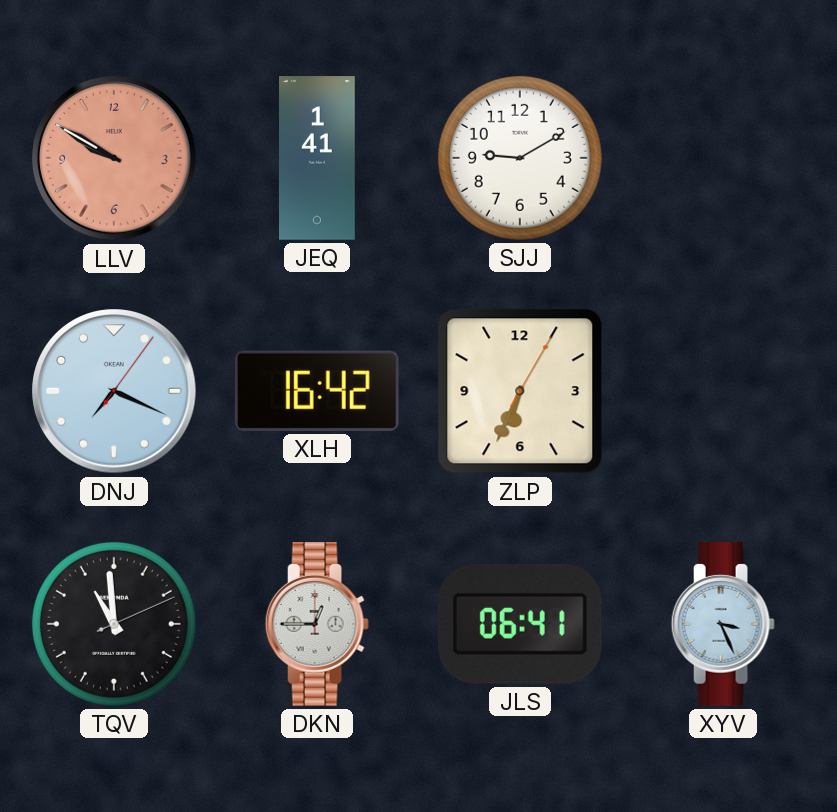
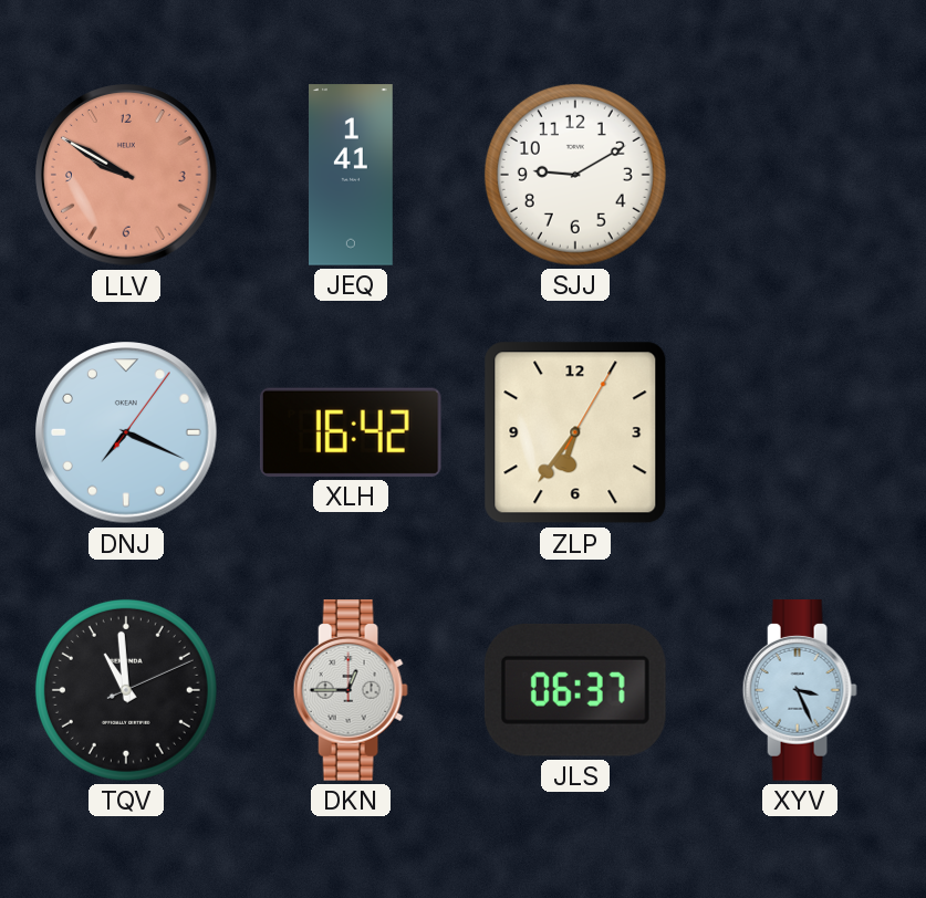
ZLP: 6:34 -> 6:36
JLS: 06:41 -> 06:37
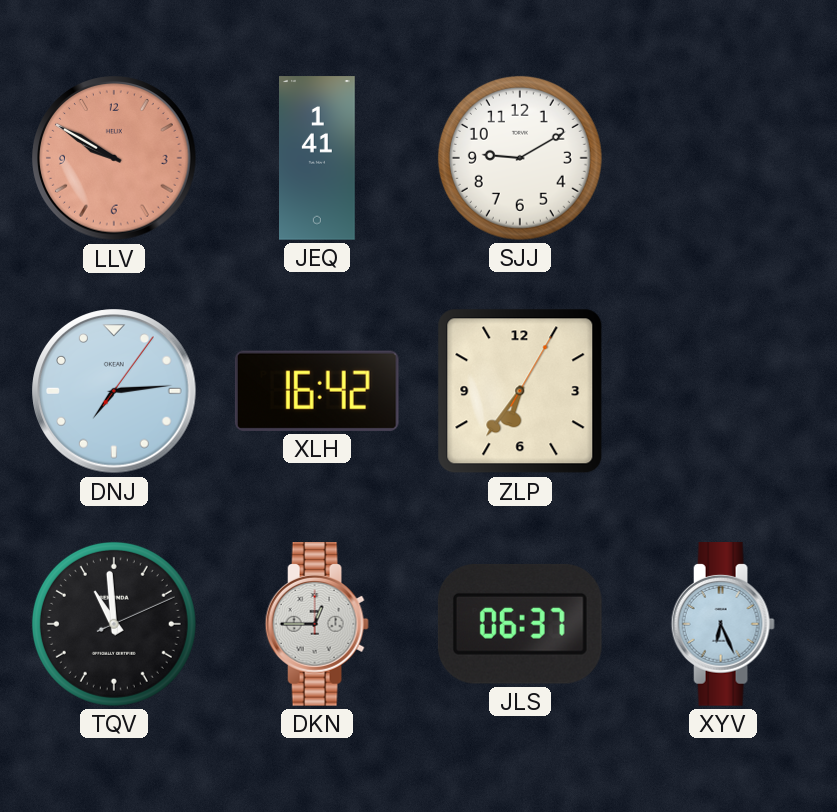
DNJ: 7:19 -> 7:14
XYV: 3:26 -> 6:26
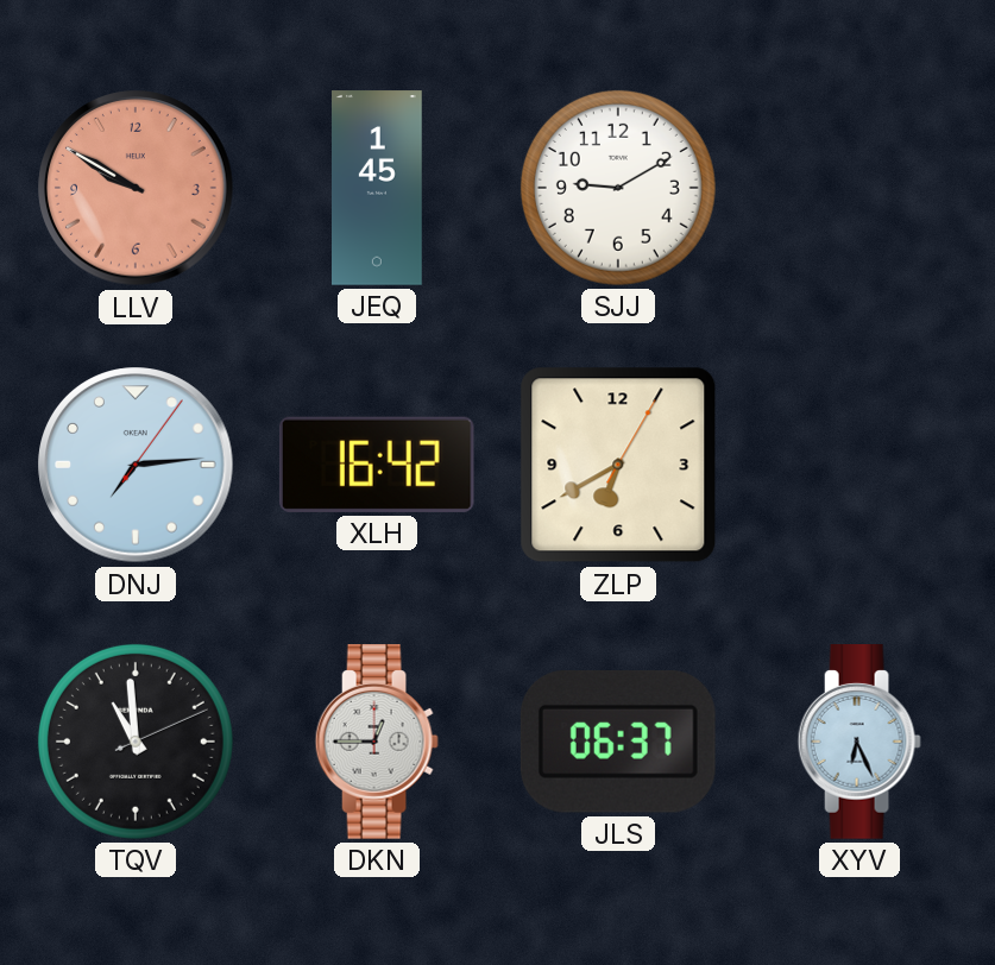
JEQ: 1:41 -> 1:45
ZLP: 6:36 -> 6:40
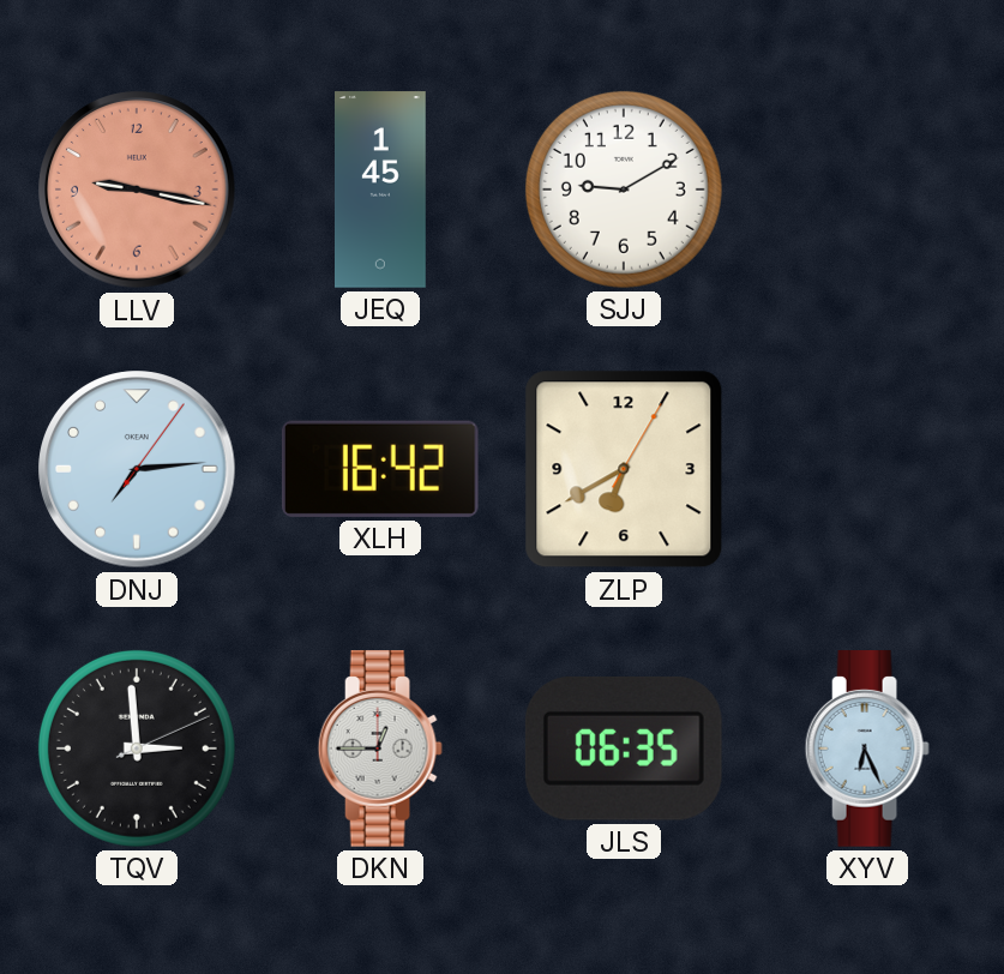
LLV: 9:50 -> 9:17
TQV: 10:59 -> 2:59
JLS: 06:37 -> 06:35
